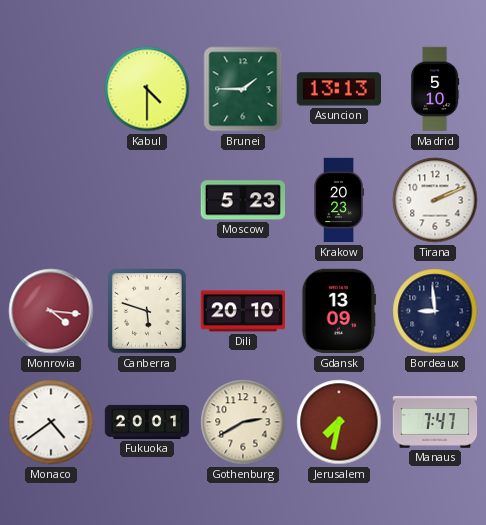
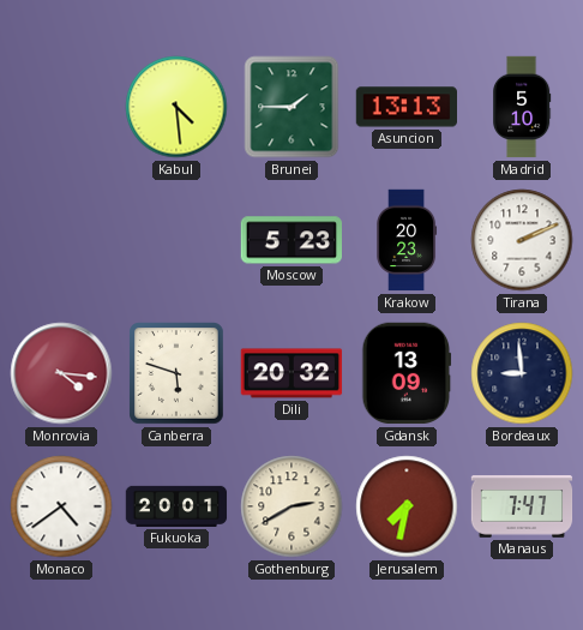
Kabul: 4:30 -> 4:29
Dili: 20:10 -> 20:32
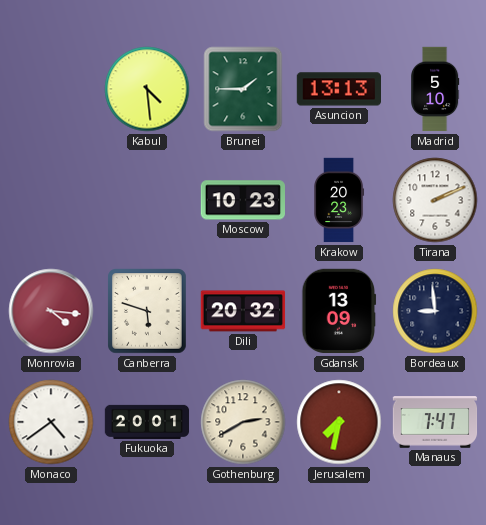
Moscow: 5:23 -> 10:23
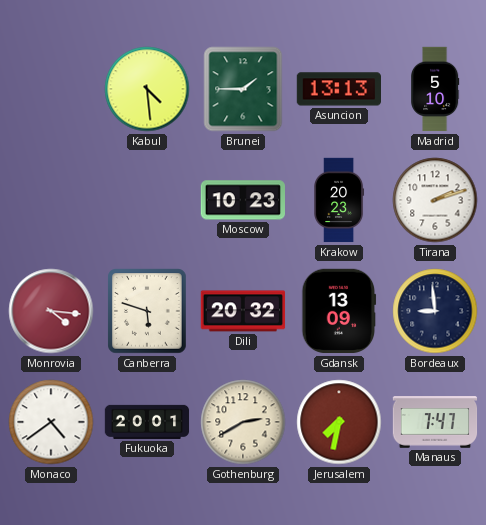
Tirana: 2:11 -> 2:12
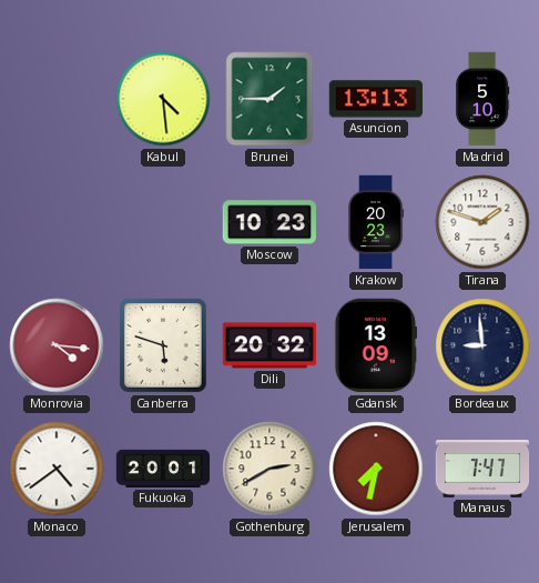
Tirana: 2:12 -> 1:48
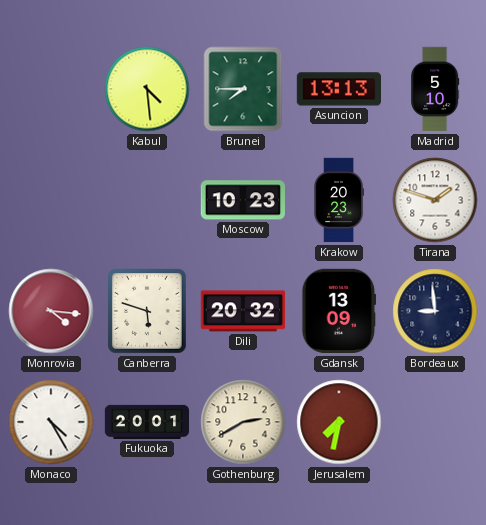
Brunei: 1:45 -> 7:45
Monaco: 4:39 -> 4:25
Manaus: 7:47 -> none
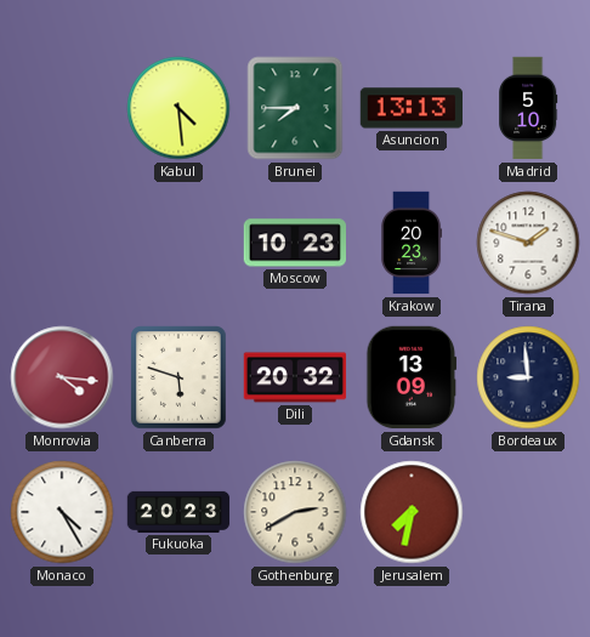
Fukuoka: 20:01 -> 20:23
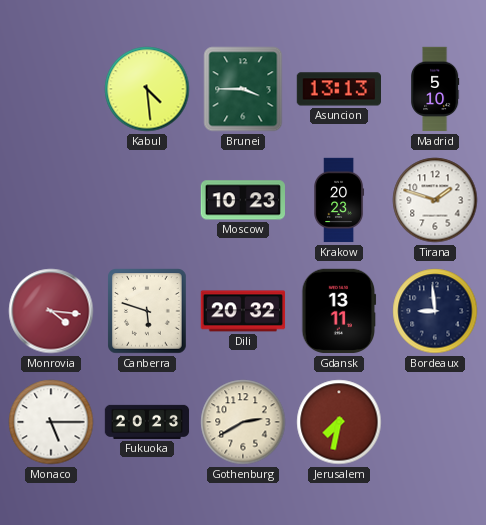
Brunei: 7:45 -> 3:45
Gdansk: 13:09 -> 13:11
Monaco: 4:25 -> 5:15
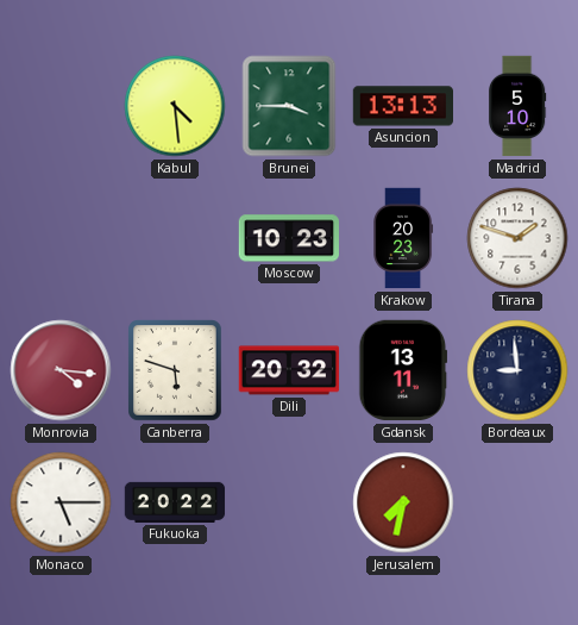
Fukuoka: 20:23 -> 20:22
Gothenburg: 2:40 -> none
